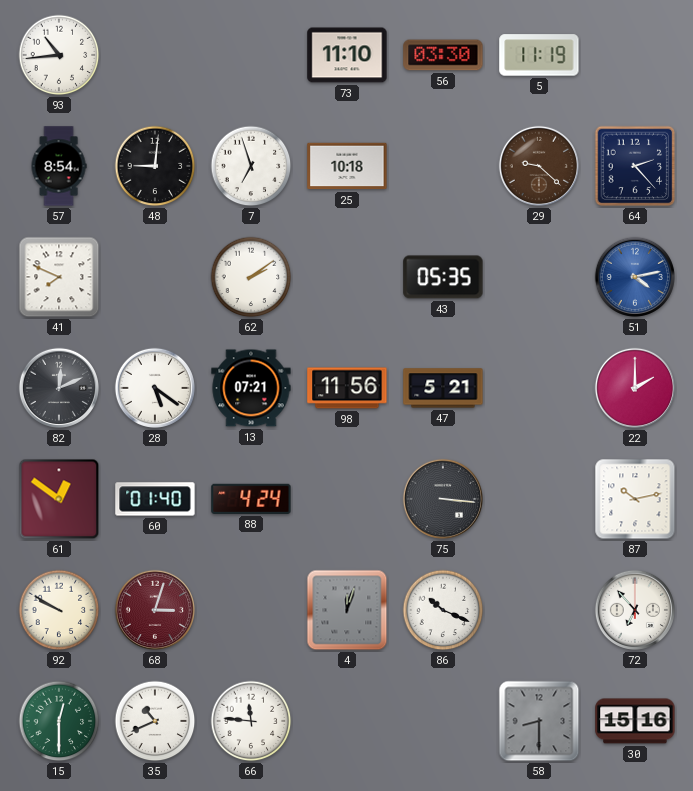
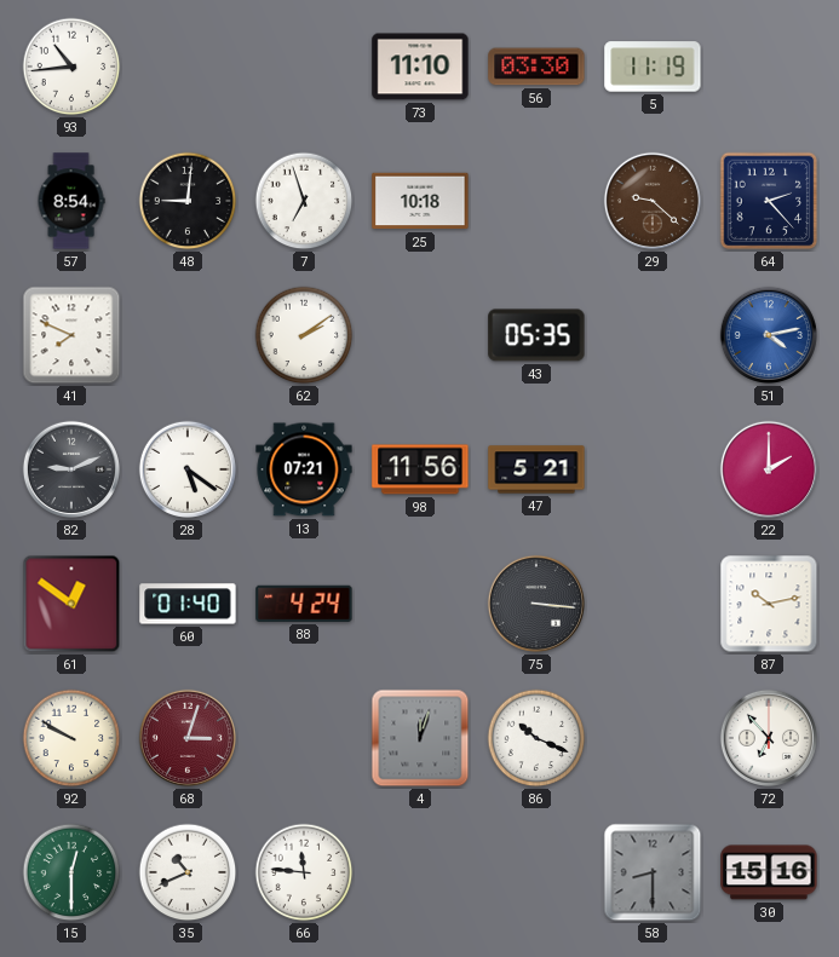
82: 12:11 -> 9:11
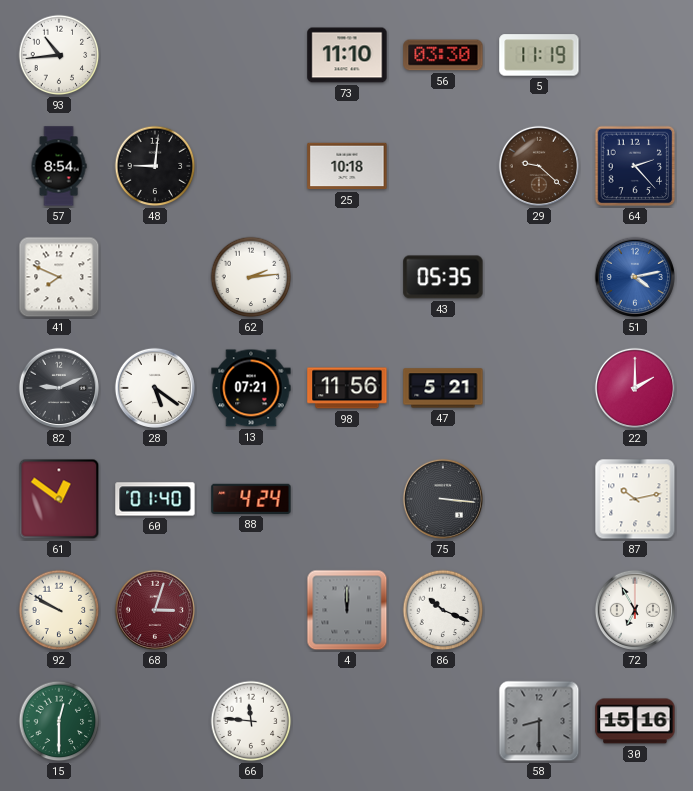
7: 6:57 -> none
62: 2:09 -> 2:14
4: 12:03 -> 12:00
72: 6:53 -> 6:55
35: 10:41 -> none
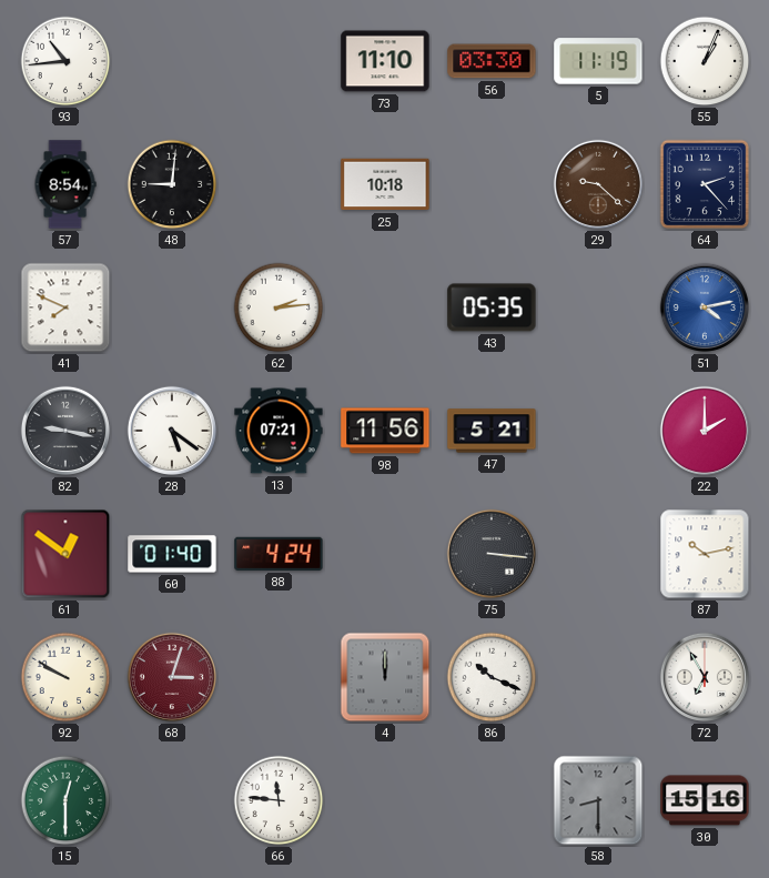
55: none -> 1:04
82: 9:11 -> 9:17
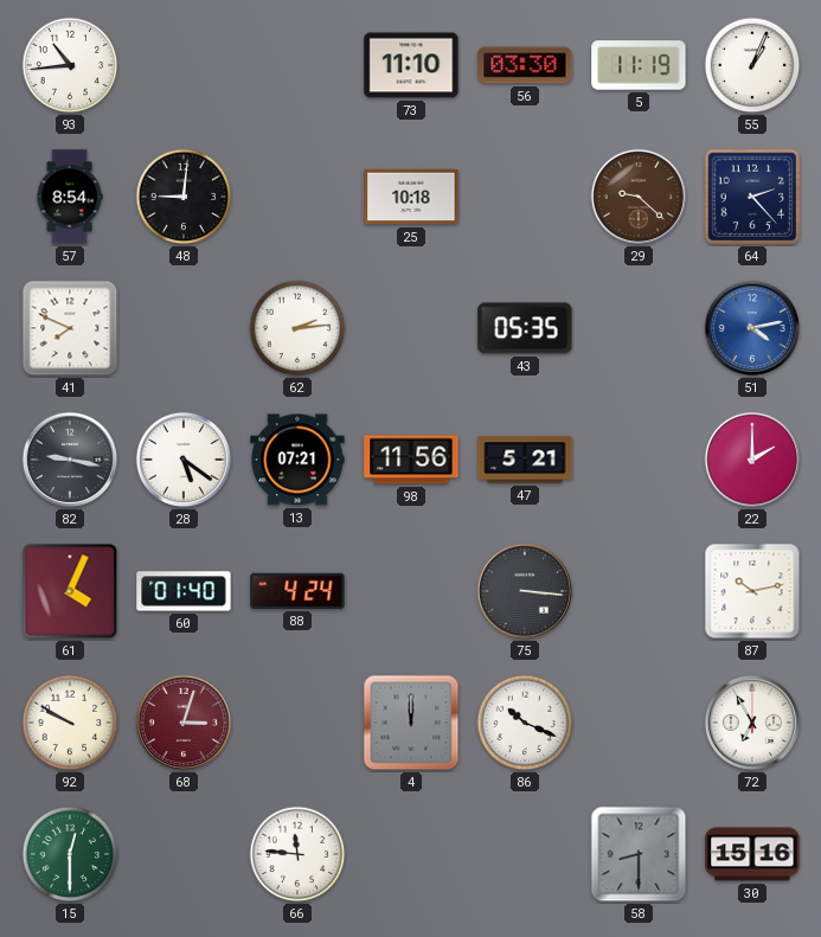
61: 12:51 -> 4:04
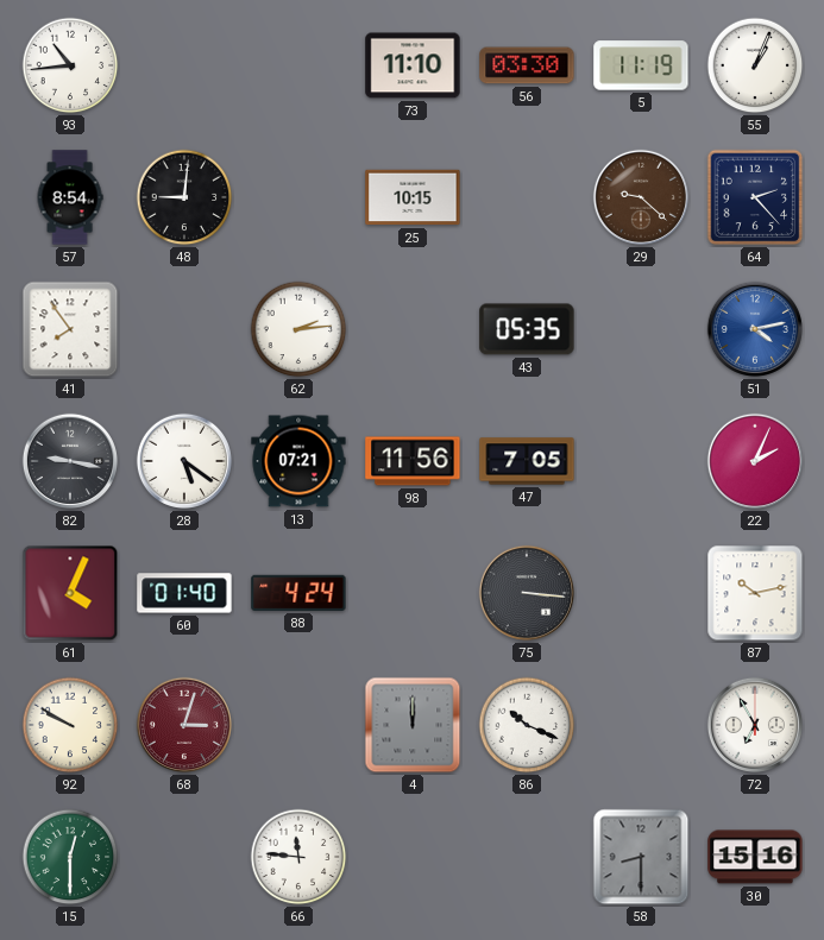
25: 10:18 -> 10:15
41: 7:49 -> 7:54
47: 5:21 -> 7:05
22: 2:00 -> 2:04
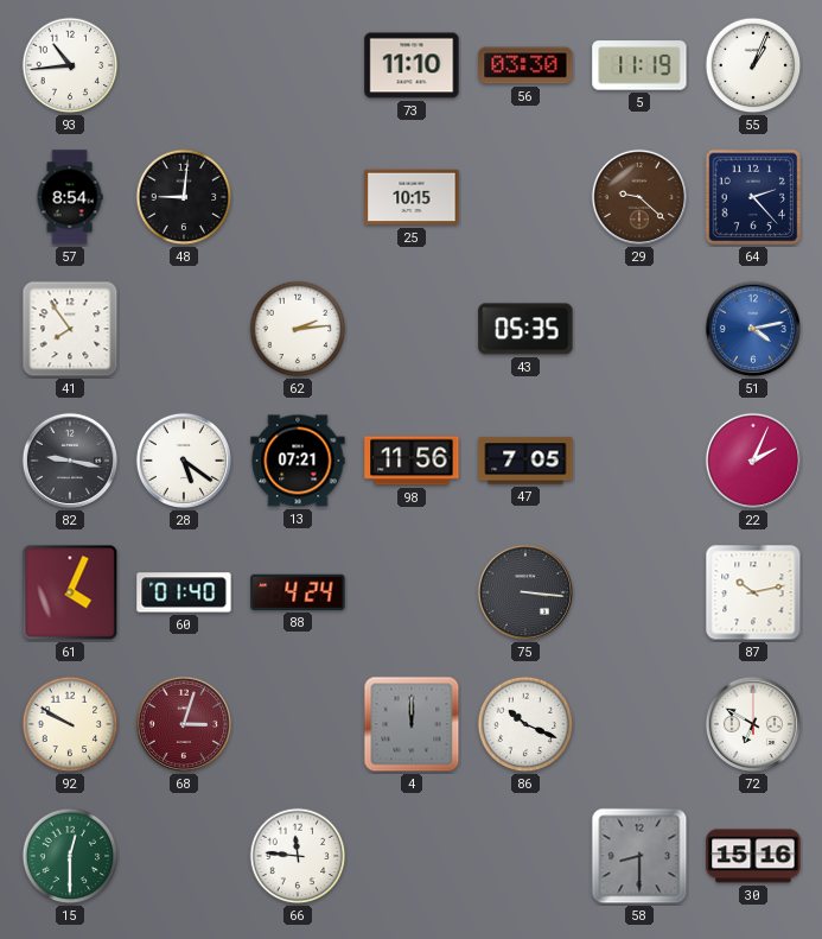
72: 6:55 -> 6:50
